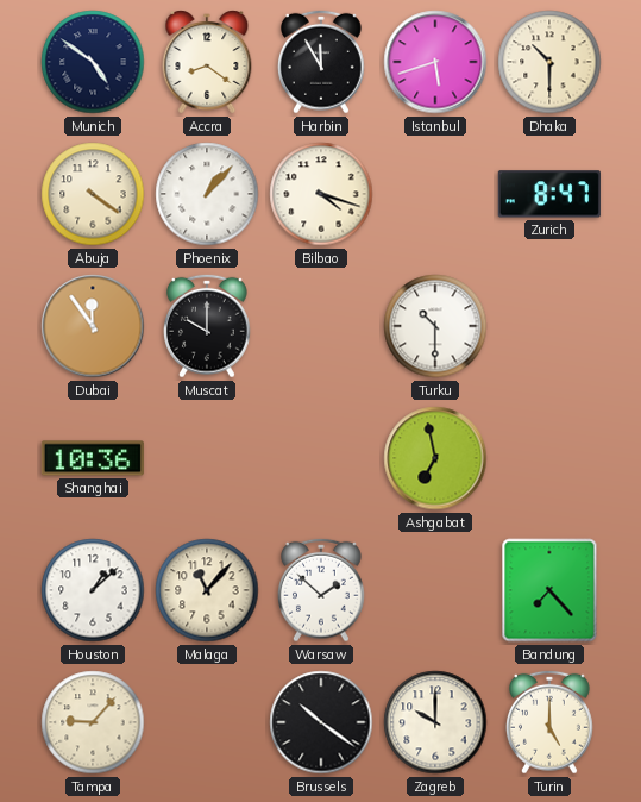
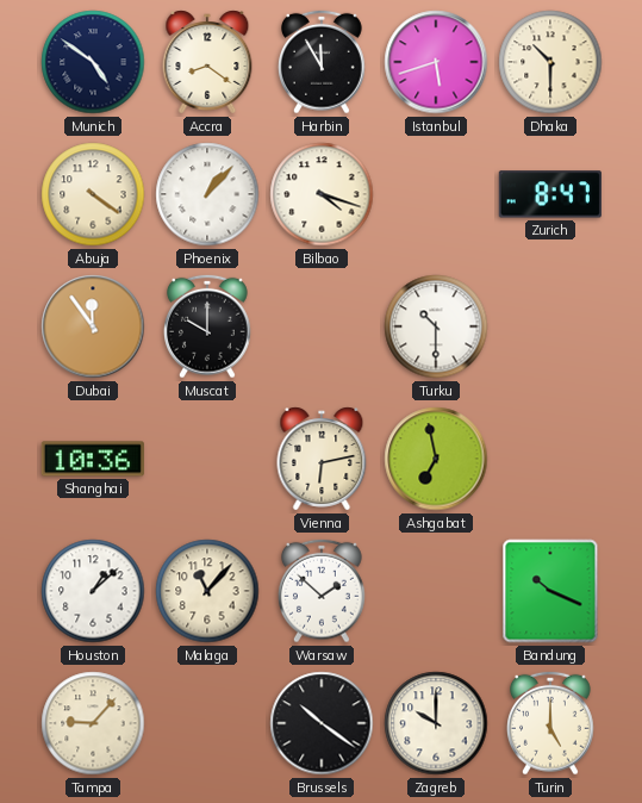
Vienna: none -> 6:13
Bandung: 7:23 -> 10:19
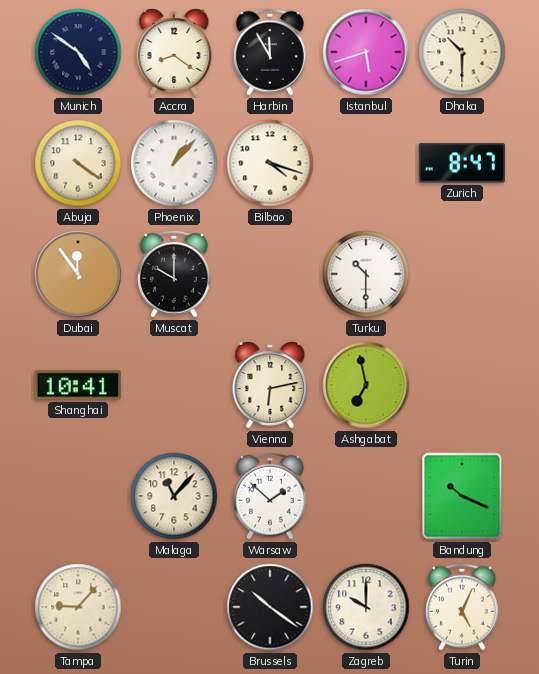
Shanghai: 10:36 -> 10:41
Houston: 1:08 -> none
Turin: 5:00 -> 5:04
